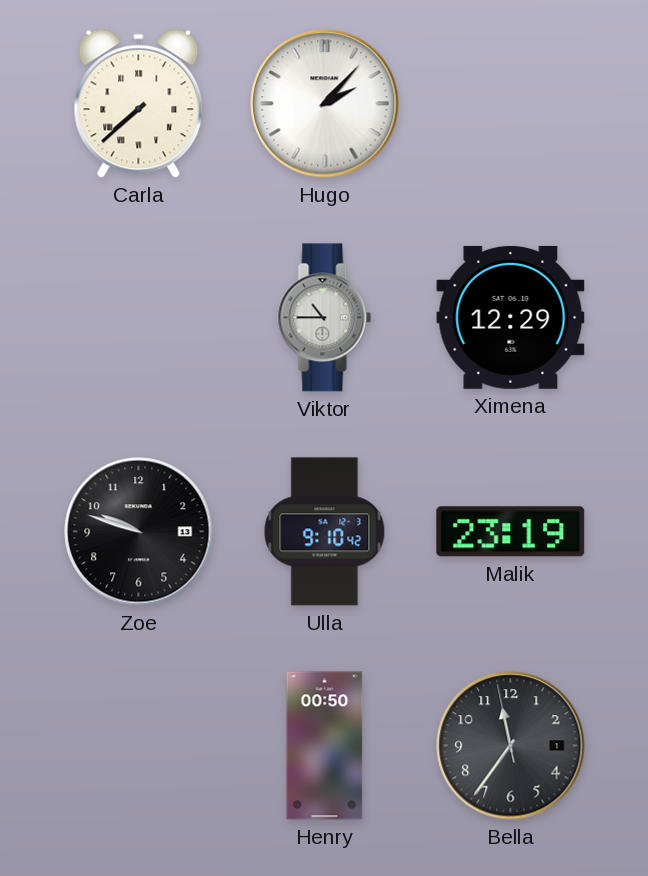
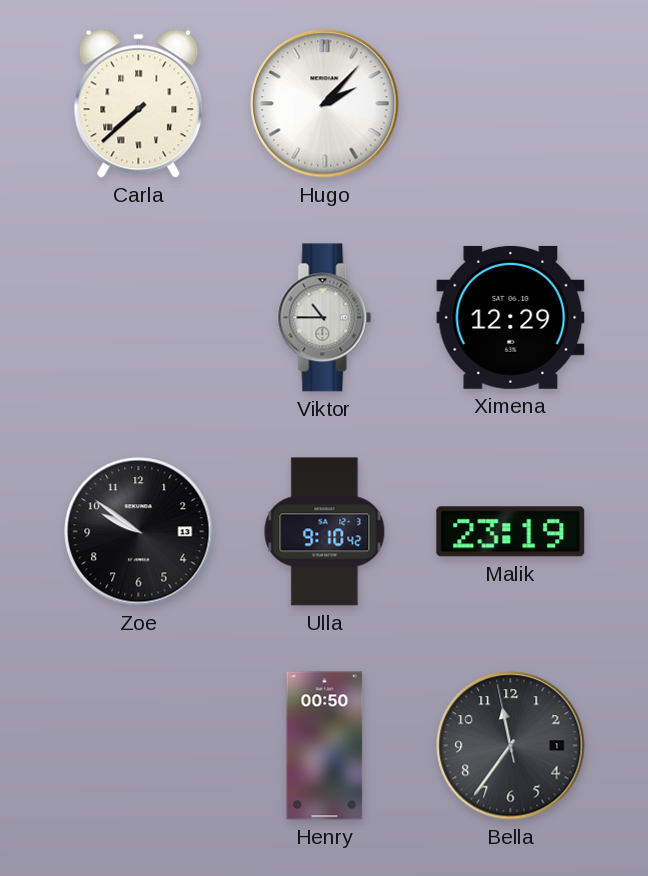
Zoe: 9:48 -> 9:51
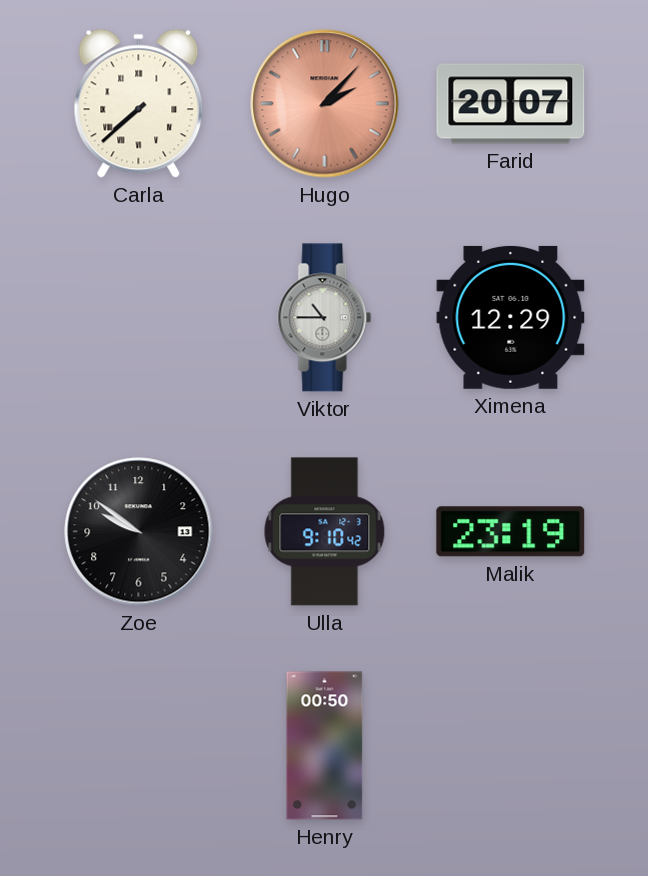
Hugo dial: white -> salmon
Farid: none -> 20:07
Bella: 11:35 -> none
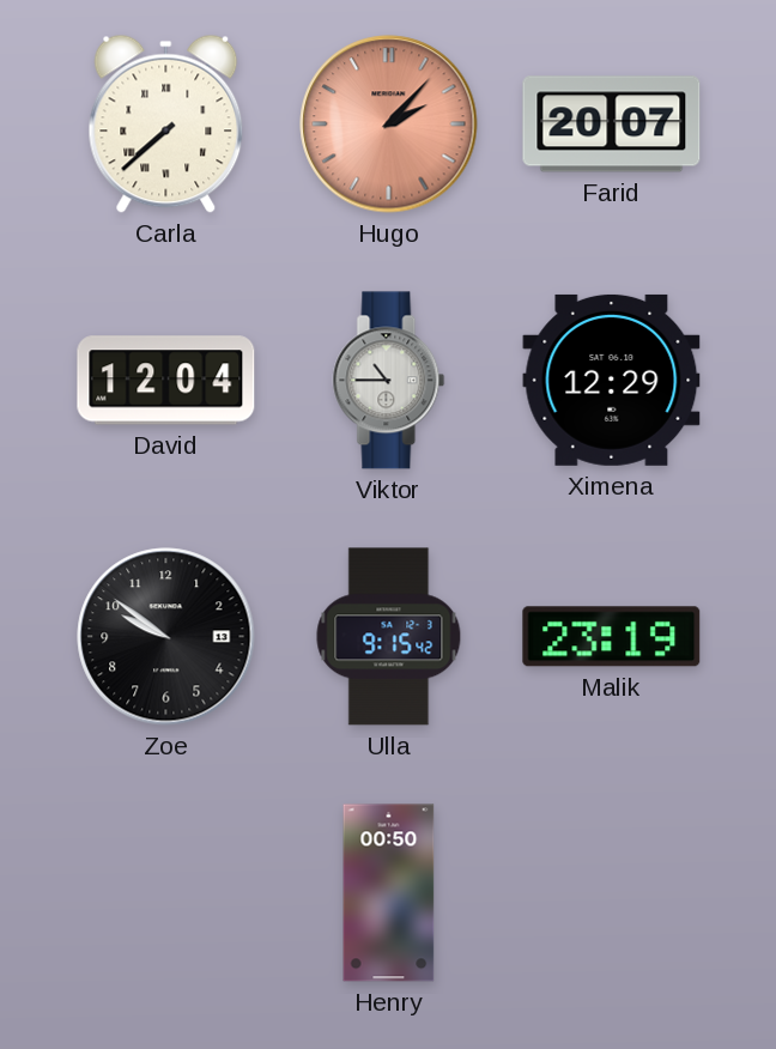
David: none -> 12:04
Ulla: 9:10 -> 9:15
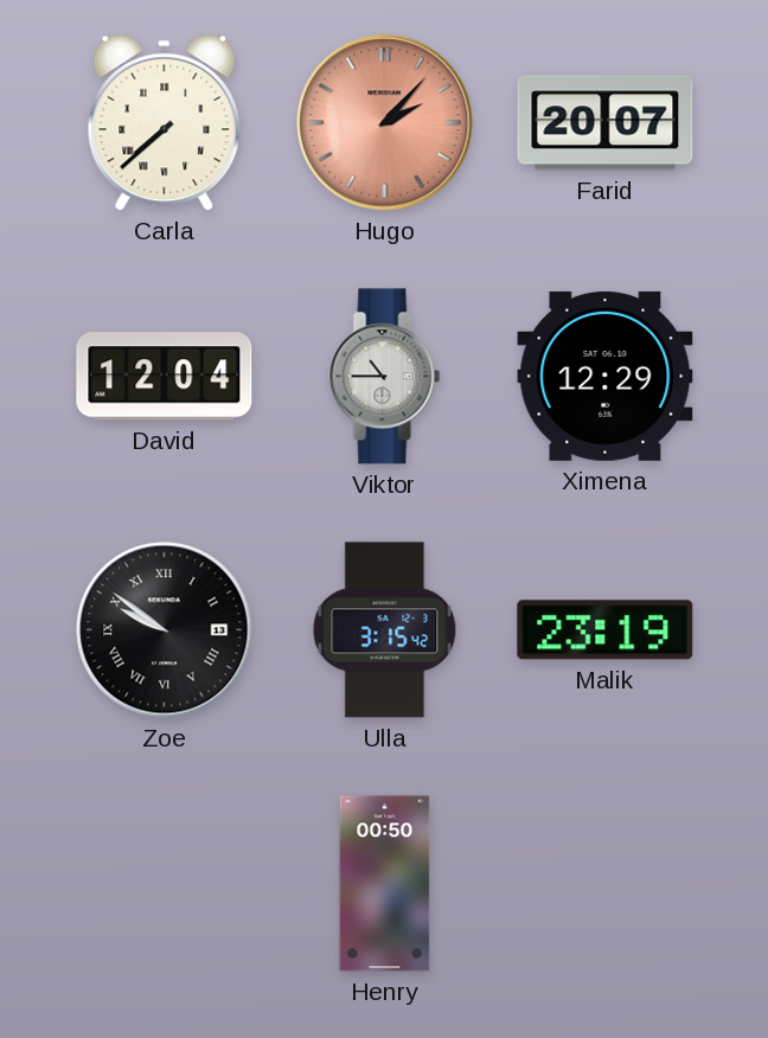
Zoe numerals: Arabic -> Roman
Ulla: 9:15 -> 3:15
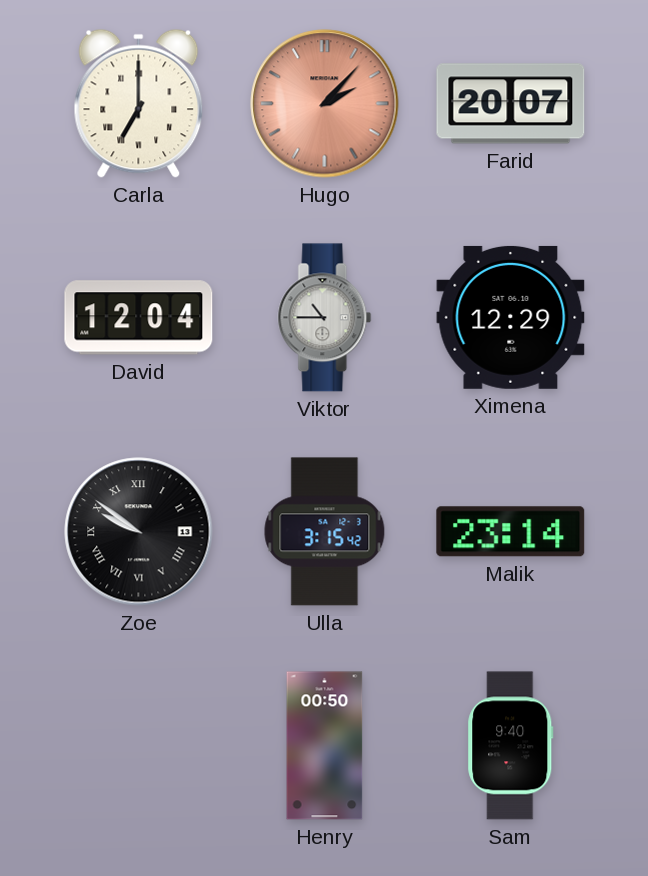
Carla: 7:38 -> 7:00
Malik: 23:19 -> 23:14
Sam: none -> 9:40
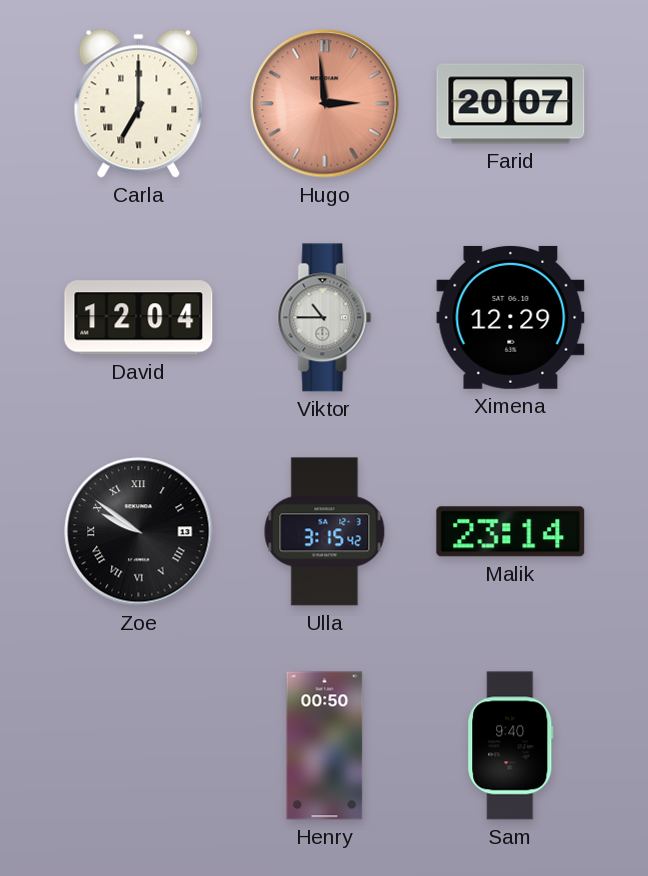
Hugo: 2:07 -> 2:59
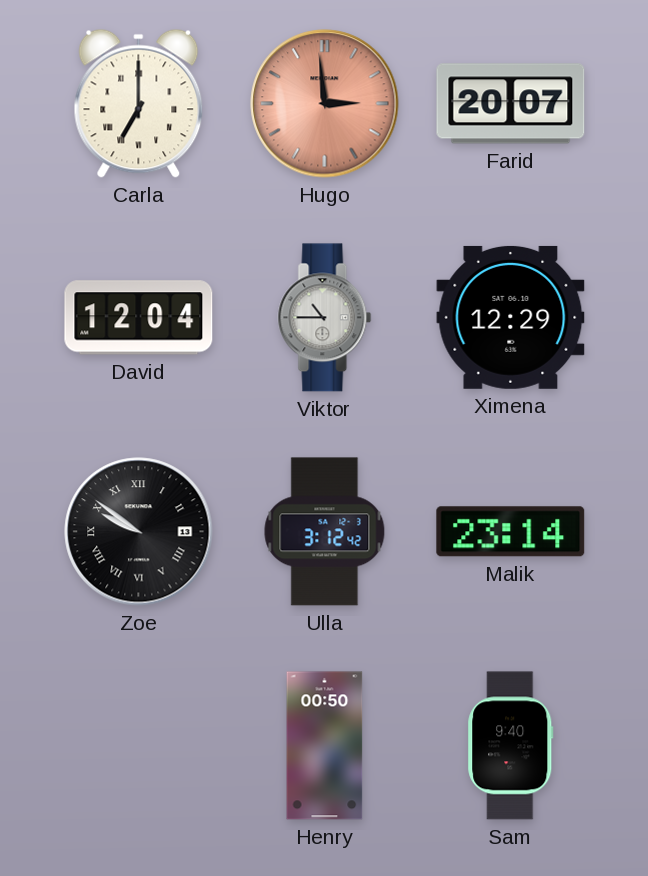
Ulla: 3:15 -> 3:12
